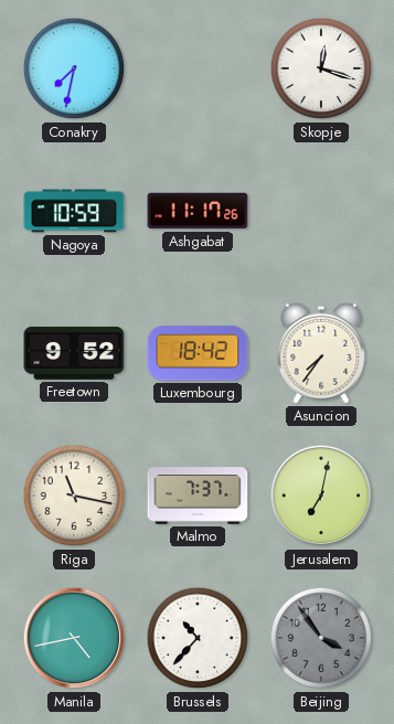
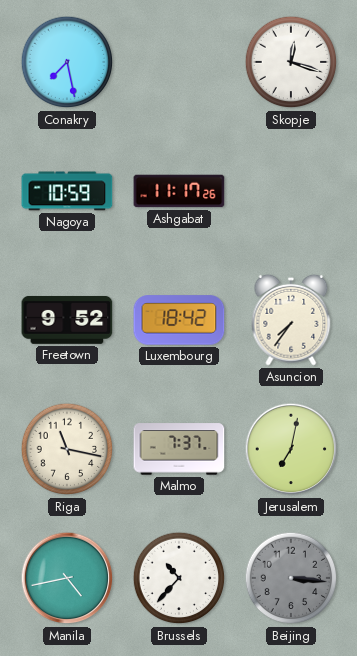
Conakry: 7:32 -> 7:28
Beijing: 3:54 -> 3:16
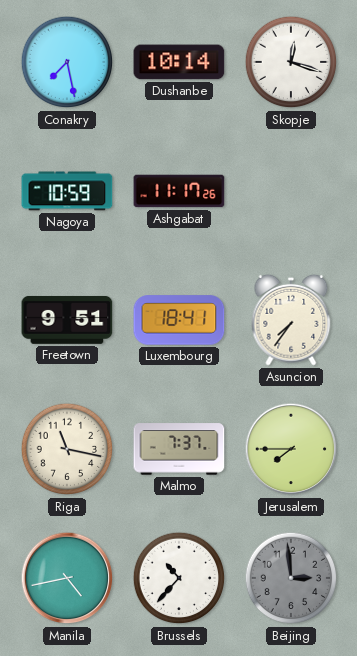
Dushanbe: none -> 10:14
Freetown: 9:52 -> 9:51
Luxembourg: 18:42 -> 18:41
Jerusalem: 7:02 -> 7:45
Beijing: 3:16 -> 2:59
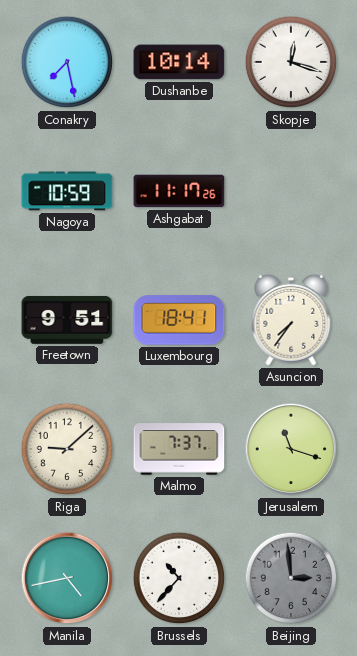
Riga: 11:17 -> 9:08
Jerusalem: 7:45 -> 11:18
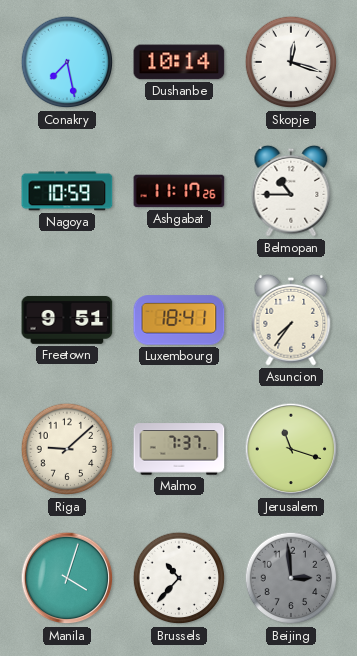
Belmopan: none -> 10:45
Manila: 4:43 -> 4:03
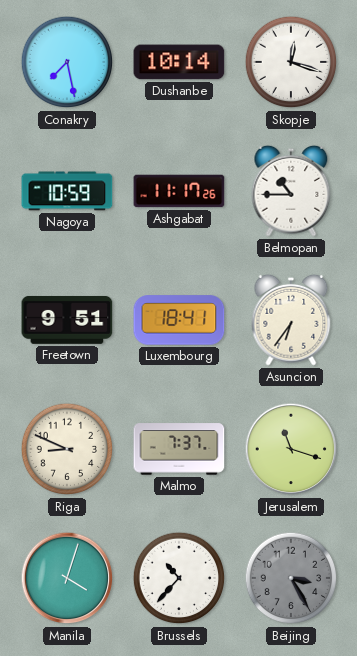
Asuncion: 7:36 -> 6:36
Riga: 9:08 -> 8:49
Beijing: 2:59 -> 3:25
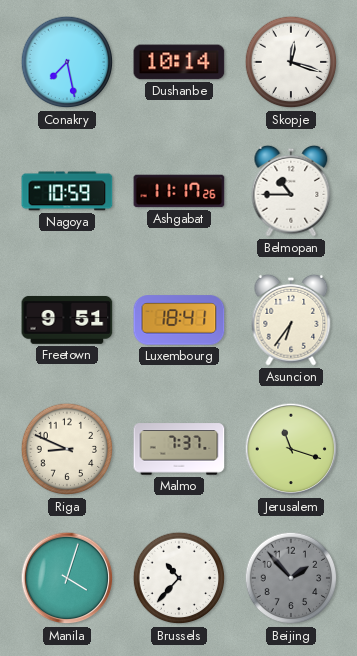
Beijing: 3:25 -> 1:53
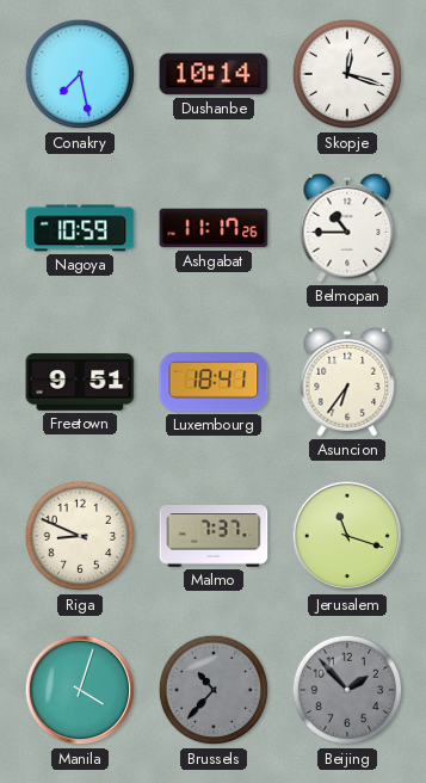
Brussels dial: white -> grey
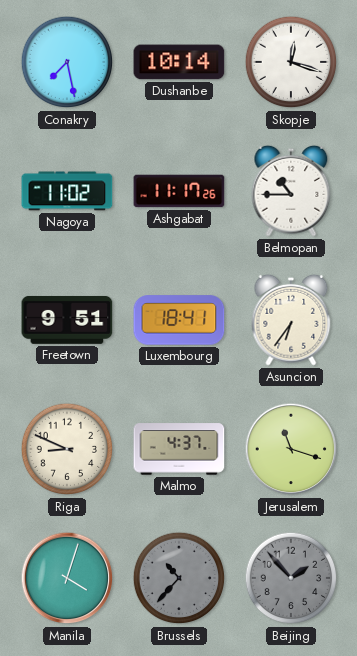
Nagoya: 10:59 -> 11:02
Malmo: 7:37 -> 4:37
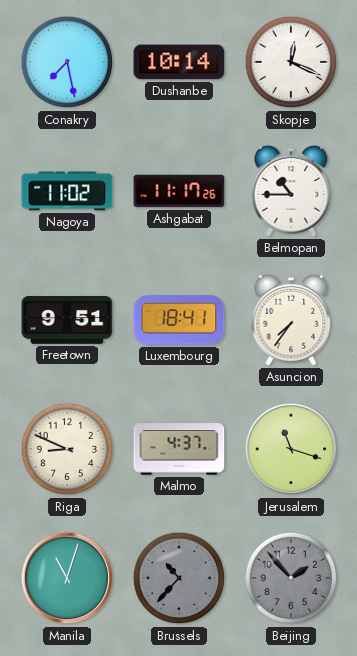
Skopje: 12:18 -> 12:19
Asuncion: 6:36 -> 7:36
Manila: 4:03 -> 11:03
